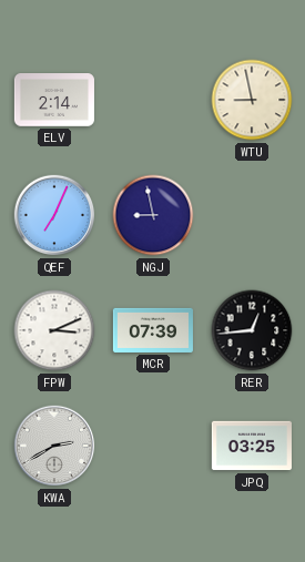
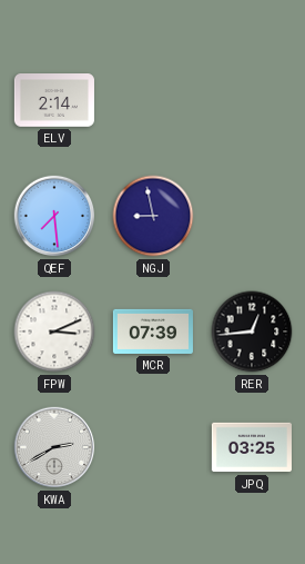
WTU: 8:58 -> none
QEF: 7:04 -> 7:29
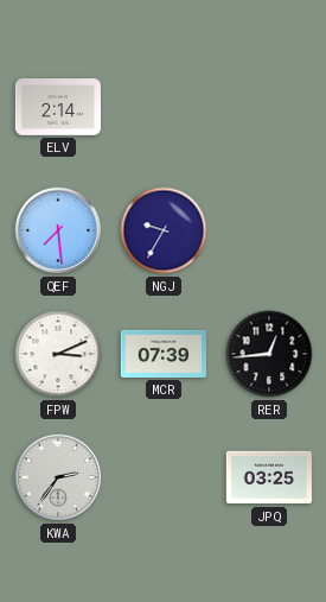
NGJ: 8:58 -> 9:35
KWA: 2:40 -> 2:36
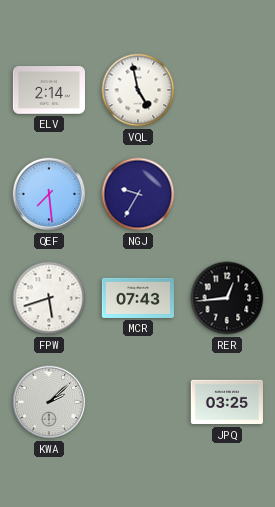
VQL: none -> 4:58
FPW: 3:11 -> 5:42
MCR: 07:39 -> 07:43
KWA: 2:36 -> 2:08
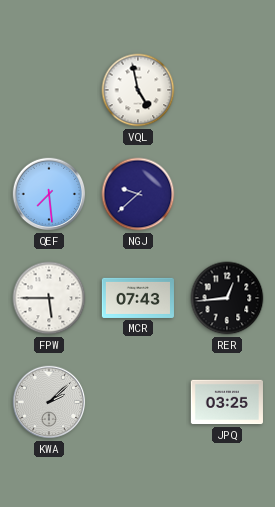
ELV: 2:14 -> none
NGJ: 9:35 -> 9:38
FPW: 5:42 -> 5:45
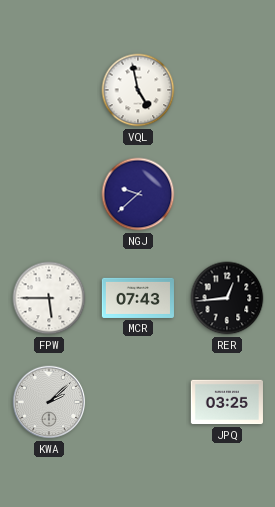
QEF: 7:29 -> none
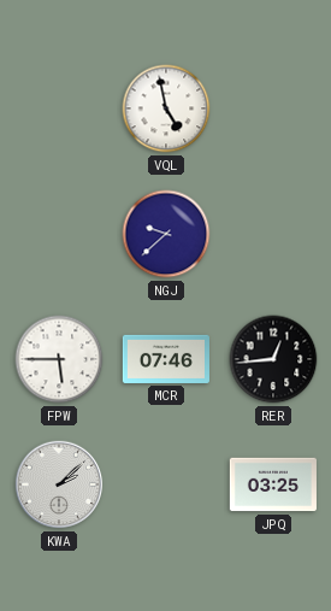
MCR: 07:43 -> 07:46
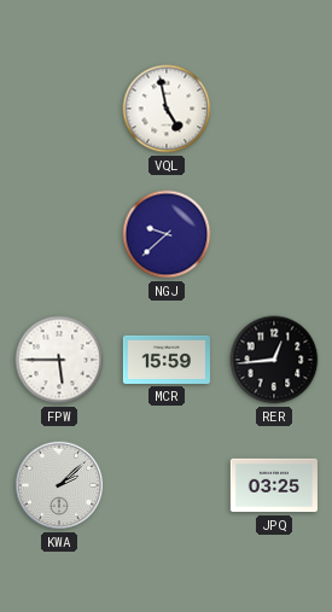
MCR: 07:46 -> 15:59
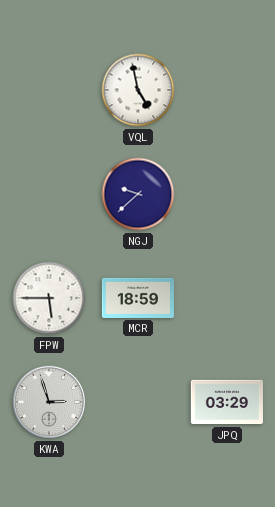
MCR: 15:59 -> 18:59
RER: 12:44 -> none
KWA: 2:08 -> 2:57
JPQ: 03:25 -> 03:29
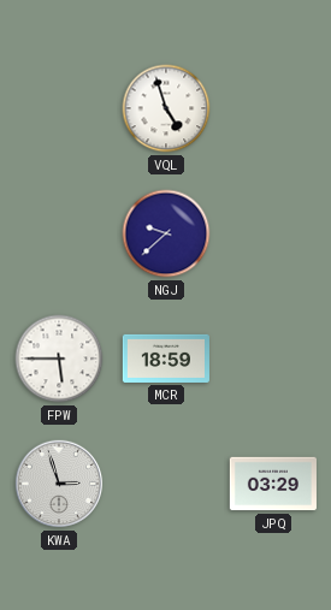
VQL: 4:58 -> 4:57
